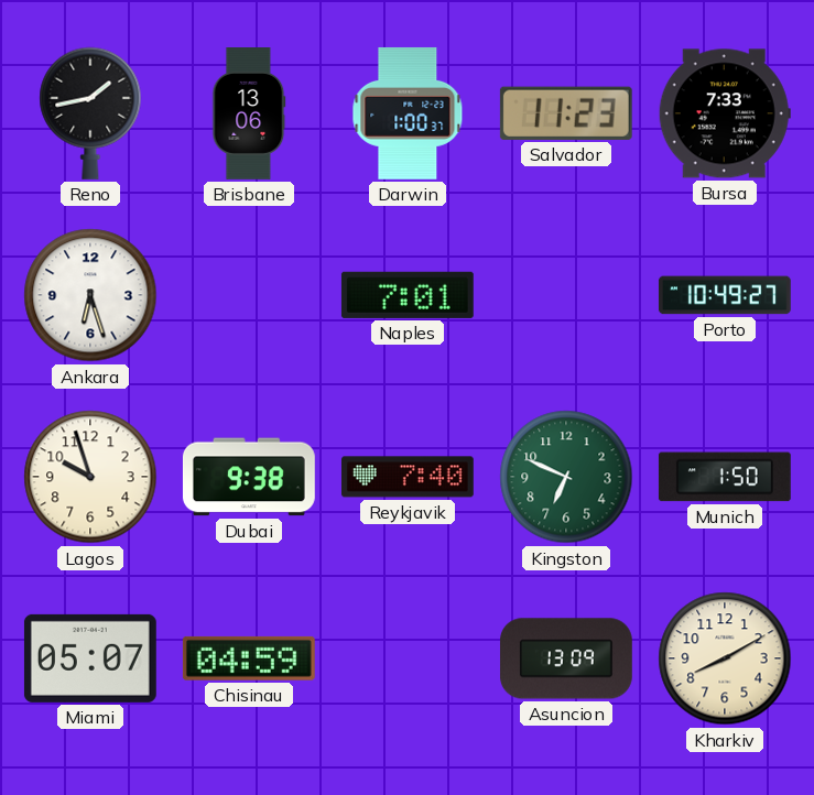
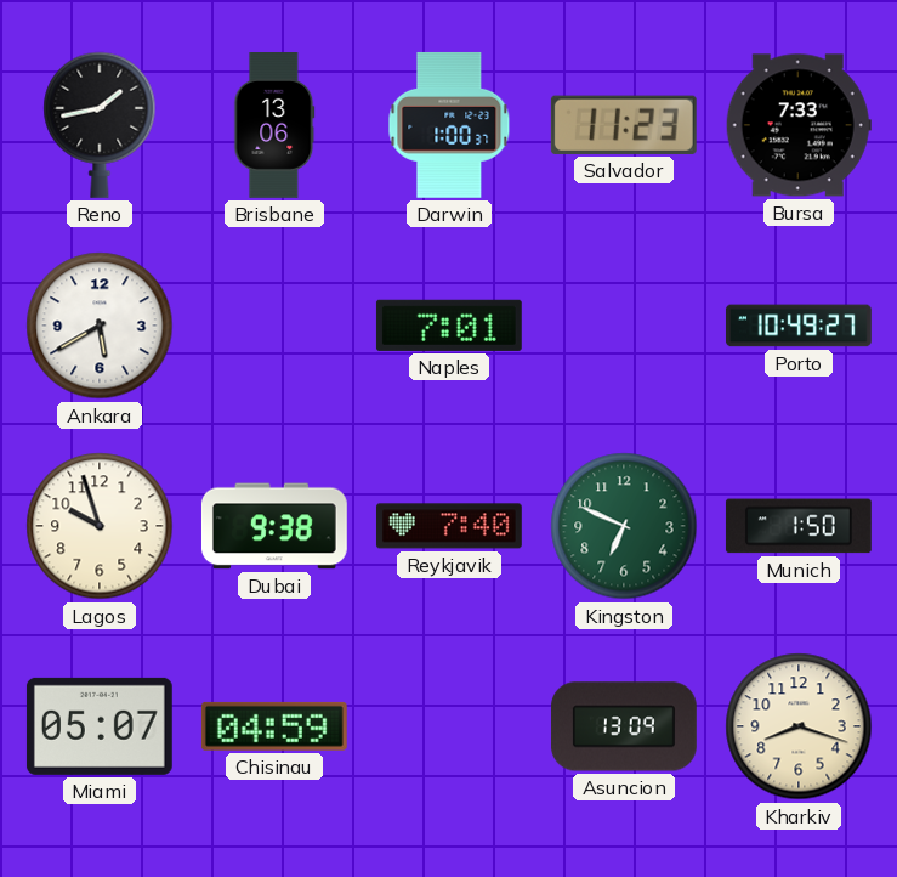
Ankara: 6:27 -> 5:40
Kharkiv: 8:10 -> 8:18
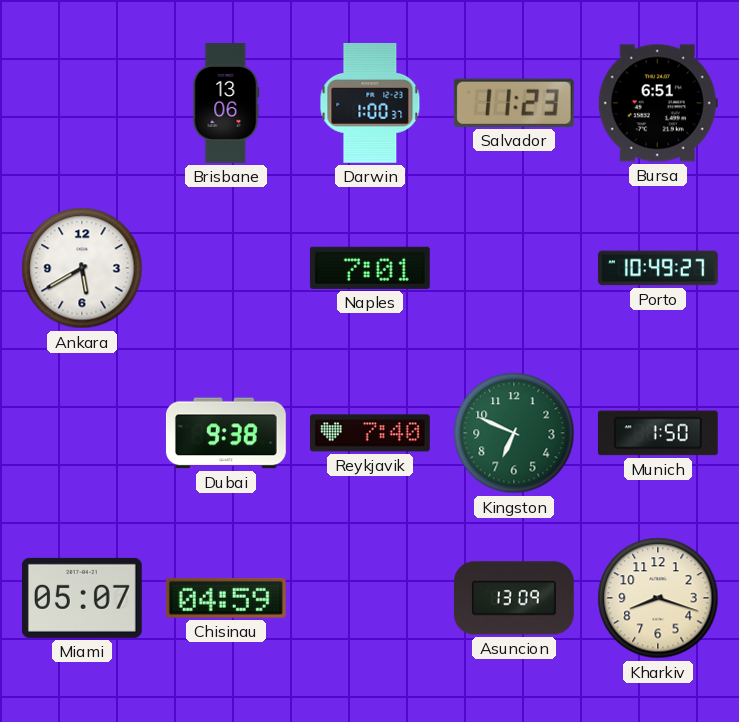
Reno: 1:43 -> none
Bursa: 7:33 -> 6:51
Lagos: 9:57 -> none
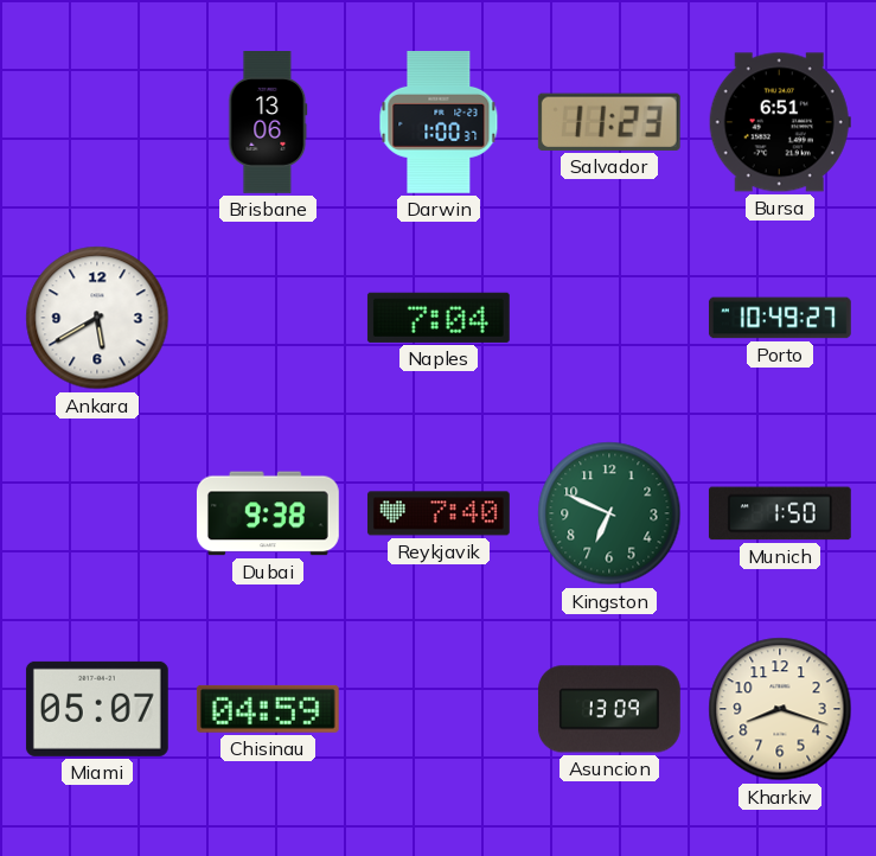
Naples: 7:01 -> 7:04
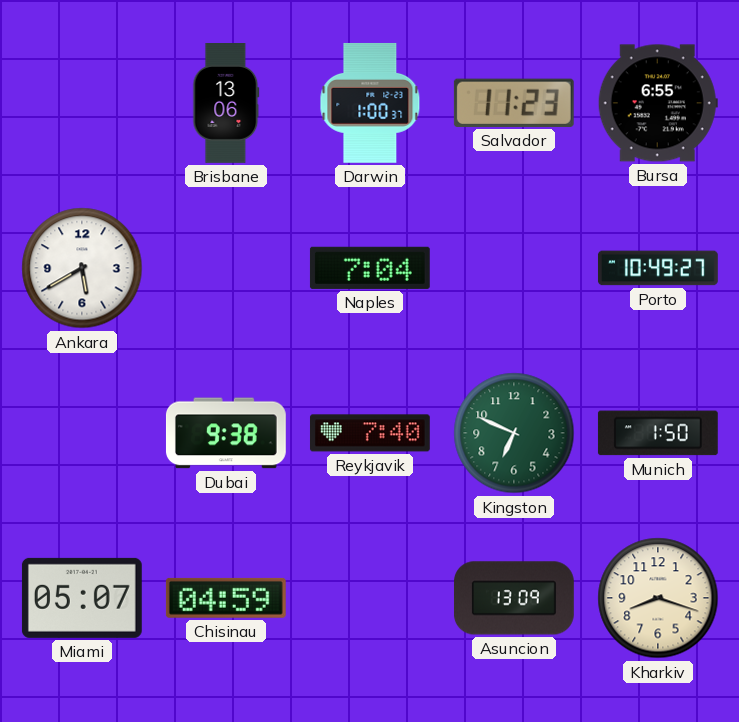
Bursa: 6:51 -> 6:55
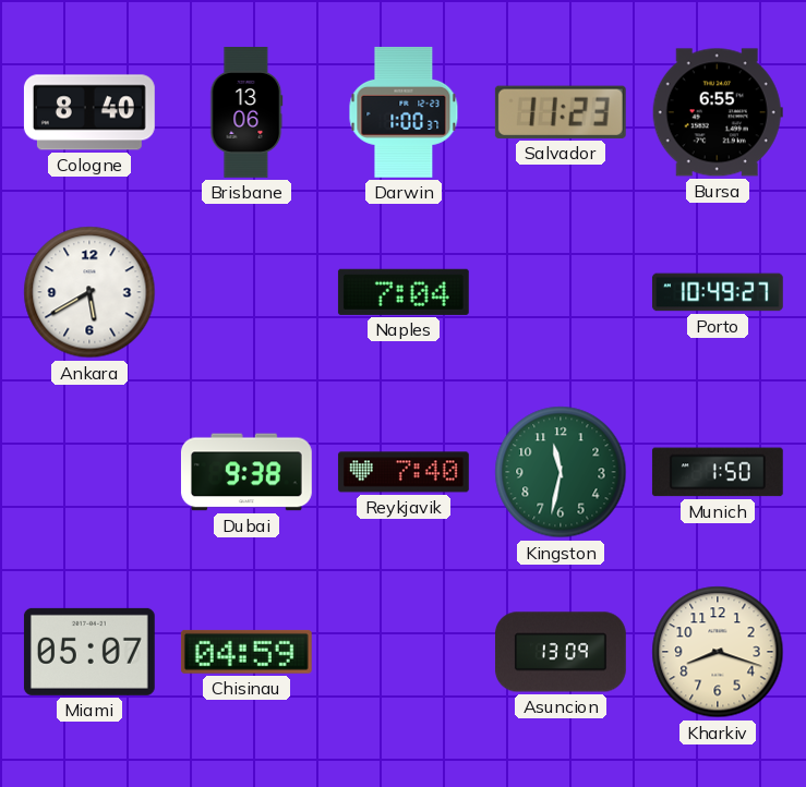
Cologne: none -> 8:40
Kingston: 6:49 -> 11:32
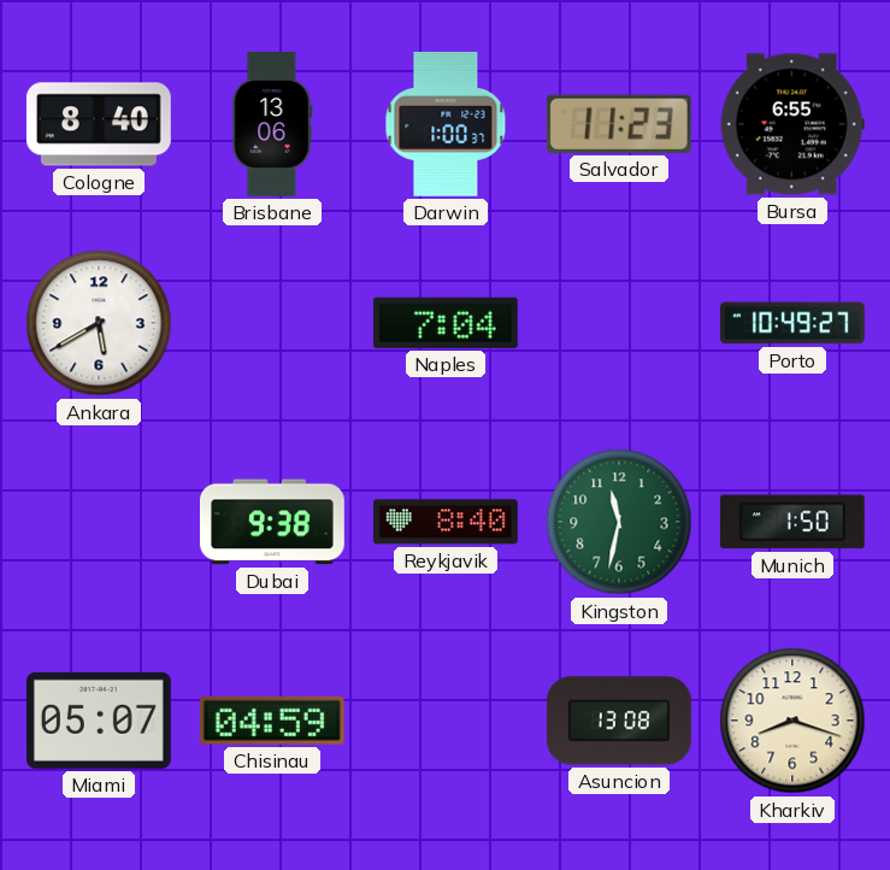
Reykjavik: 7:40 -> 8:40
Asuncion: 13:09 -> 13:08
